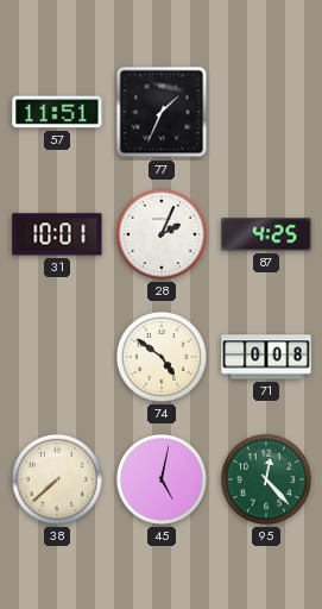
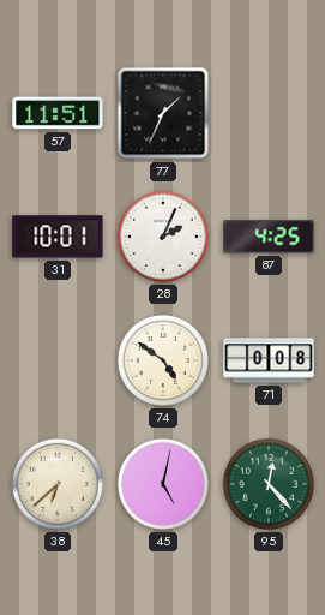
38: 7:38 -> 6:38
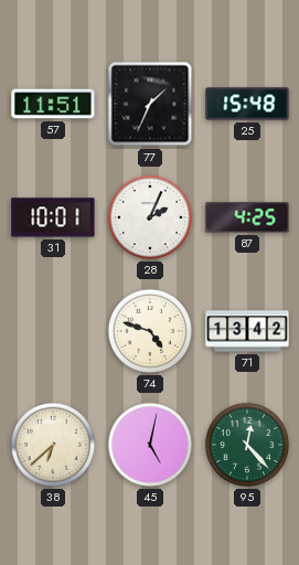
25: none -> 15:48
74: 4:51 -> 4:48
71: 0:08 -> 13:42
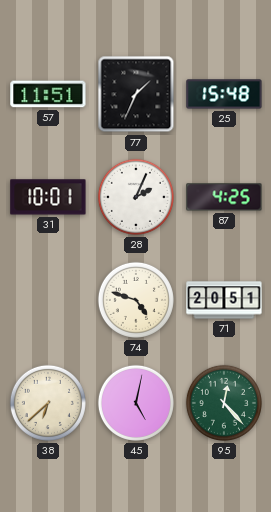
71: 13:42 -> 20:51
